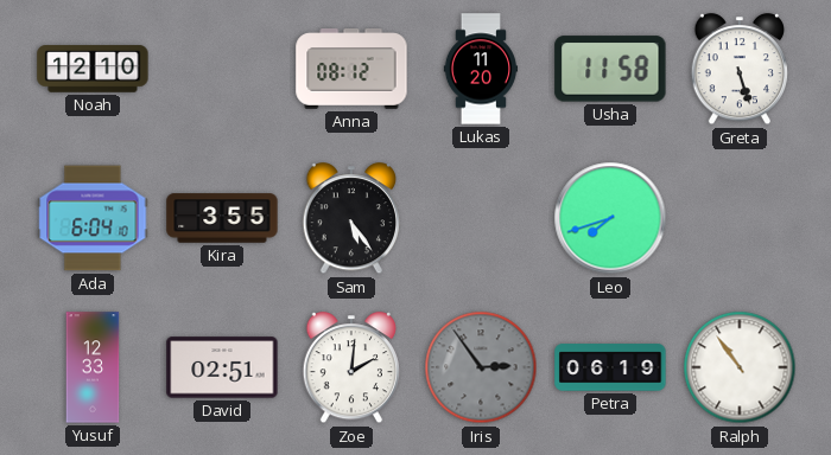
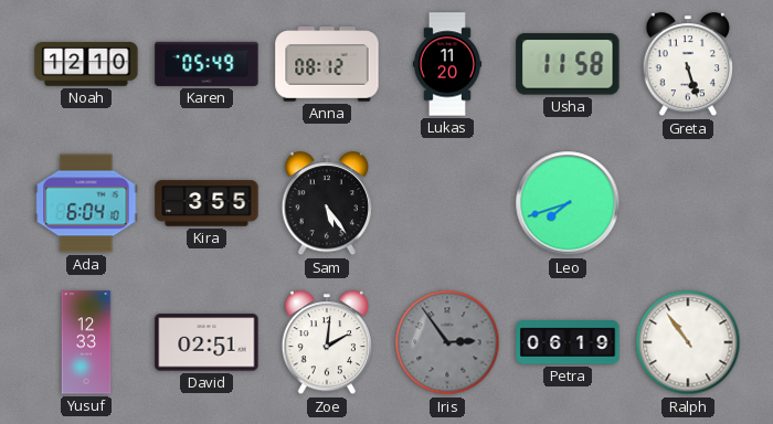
Karen: none -> 05:49
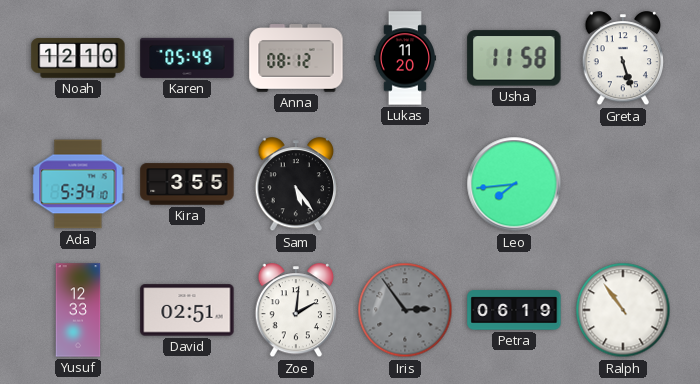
Ada: 6:04 -> 5:34
Leo: 7:42 -> 7:44
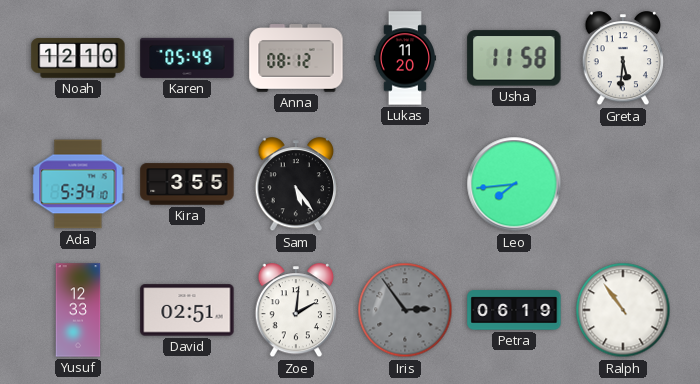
Greta: 5:27 -> 5:31
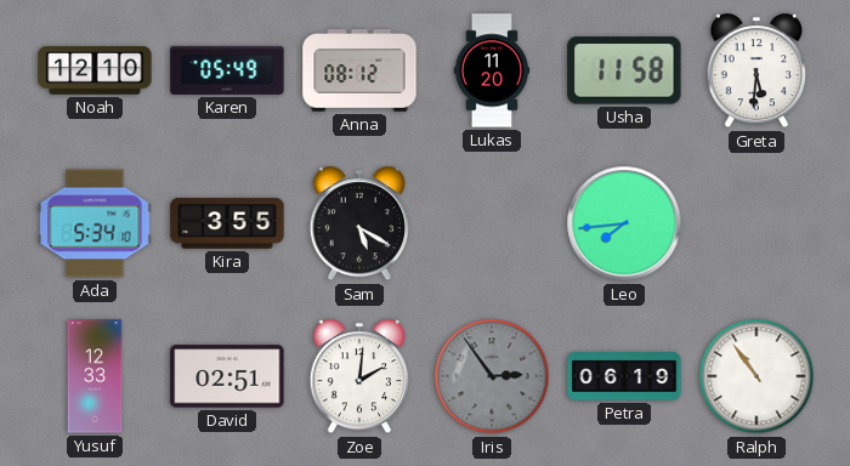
Sam: 5:24 -> 5:20
